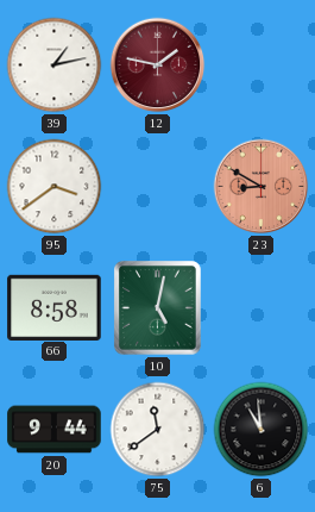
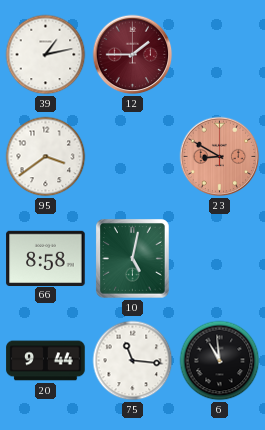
12: 1:47 -> 1:45
75: 11:39 -> 11:16
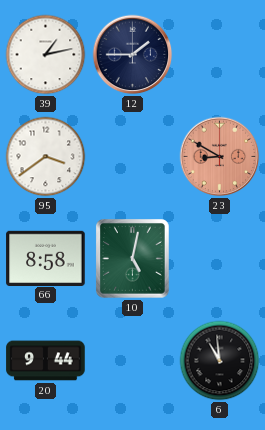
12 dial: burgundy -> navy
75: 11:16 -> none
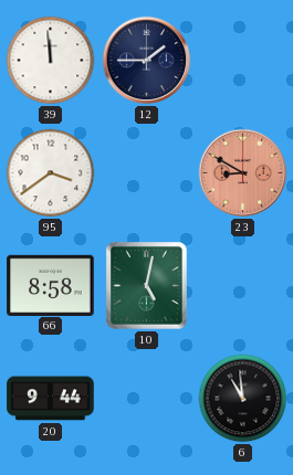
39: 1:13 -> 11:59
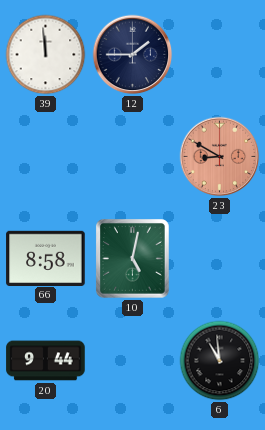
95: 3:39 -> none
